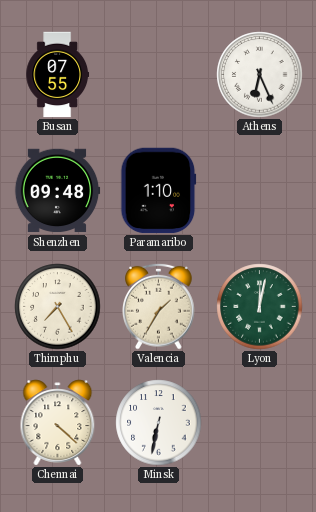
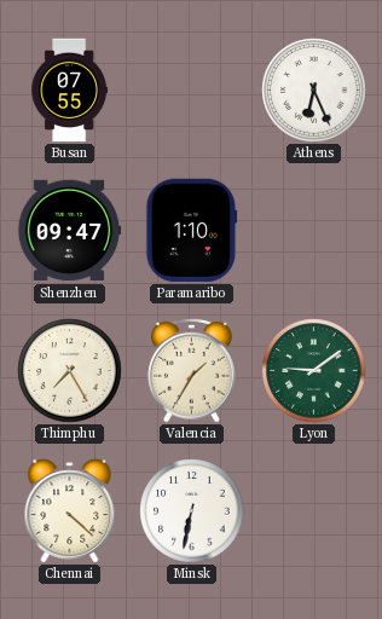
Shenzhen: 09:48 -> 09:47
Lyon: 12:02 -> 9:09
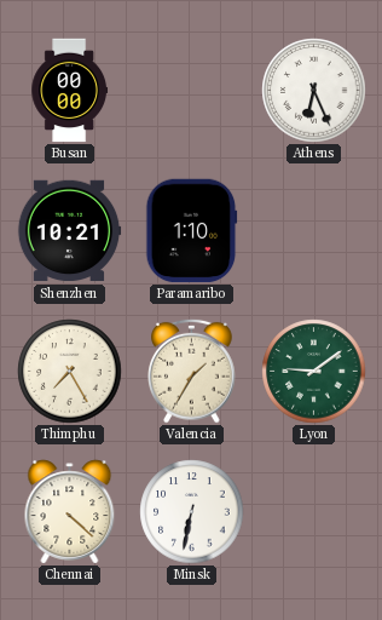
Busan: 07:55 -> 00:00
Shenzhen: 09:47 -> 10:21
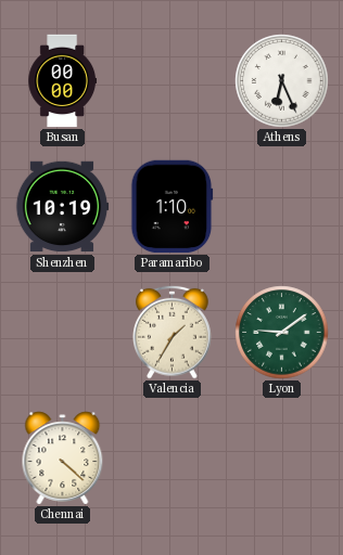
Shenzhen: 10:21 -> 10:19
Thimphu: 7:25 -> none
Minsk: 6:32 -> none
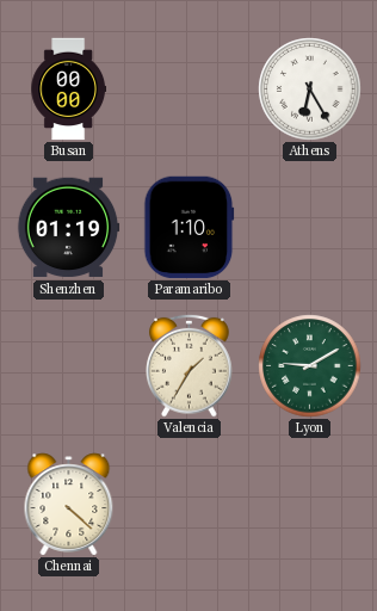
Athens: 6:26 -> 6:25
Shenzhen: 10:19 -> 01:19
Lyon: 9:09 -> 9:10
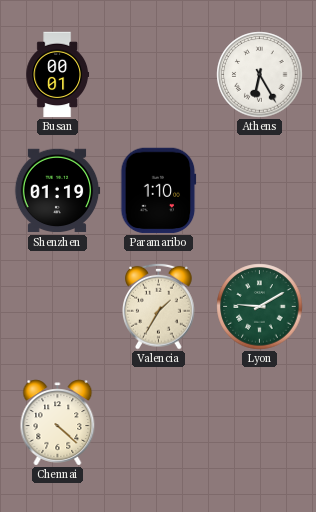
Busan: 00:00 -> 00:01
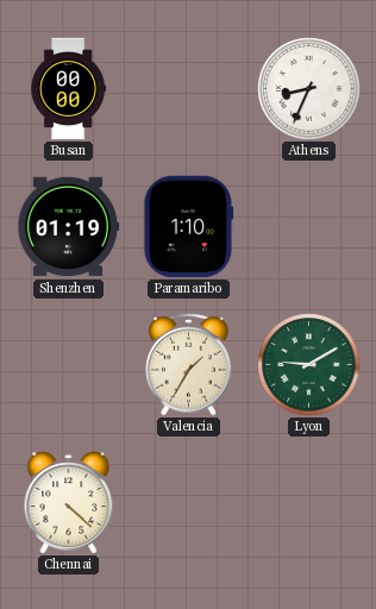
Busan: 00:01 -> 00:00
Athens: 6:25 -> 8:34
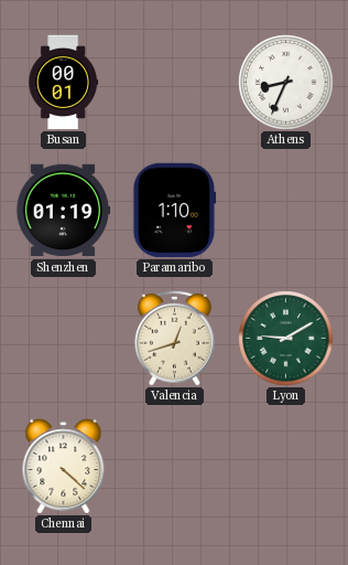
Busan: 00:00 -> 00:01
Valencia: 1:35 -> 12:42
